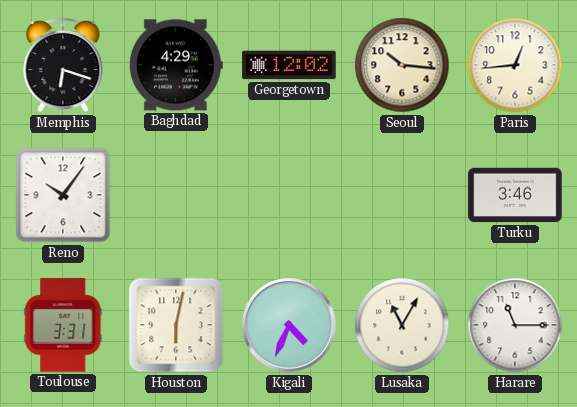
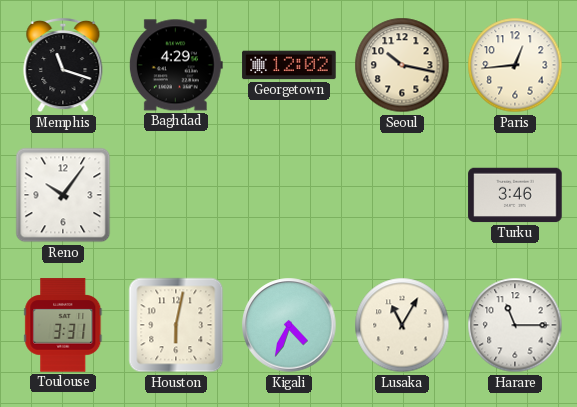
Memphis: 6:18 -> 11:18
Seoul: 10:16 -> 10:17
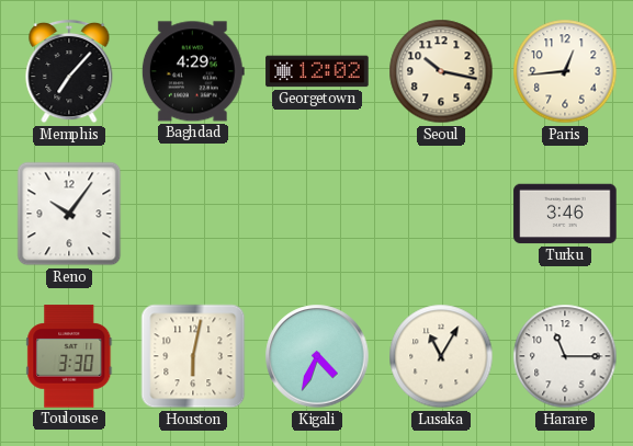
Memphis: 11:18 -> 7:07
Toulouse: 3:31 -> 3:30
